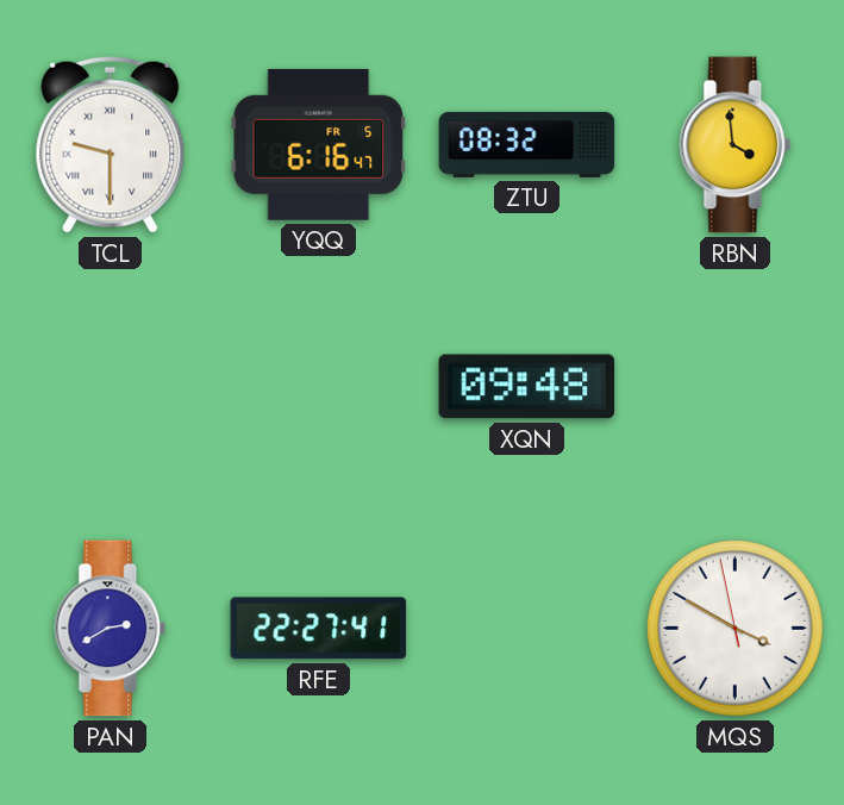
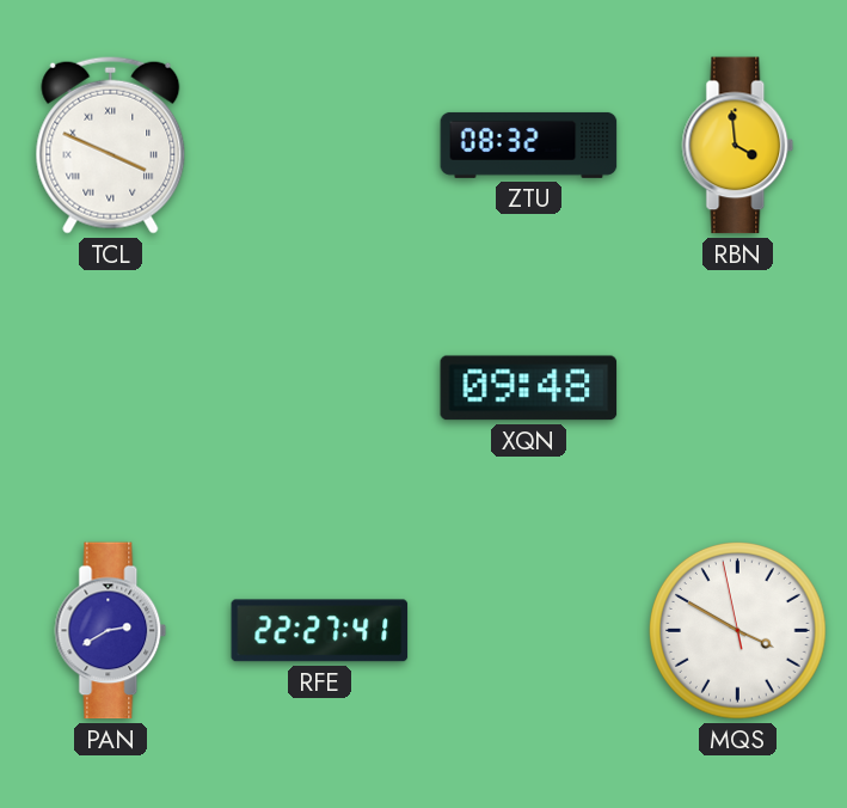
TCL: 9:30 -> 3:49
YQQ: 6:16 -> none
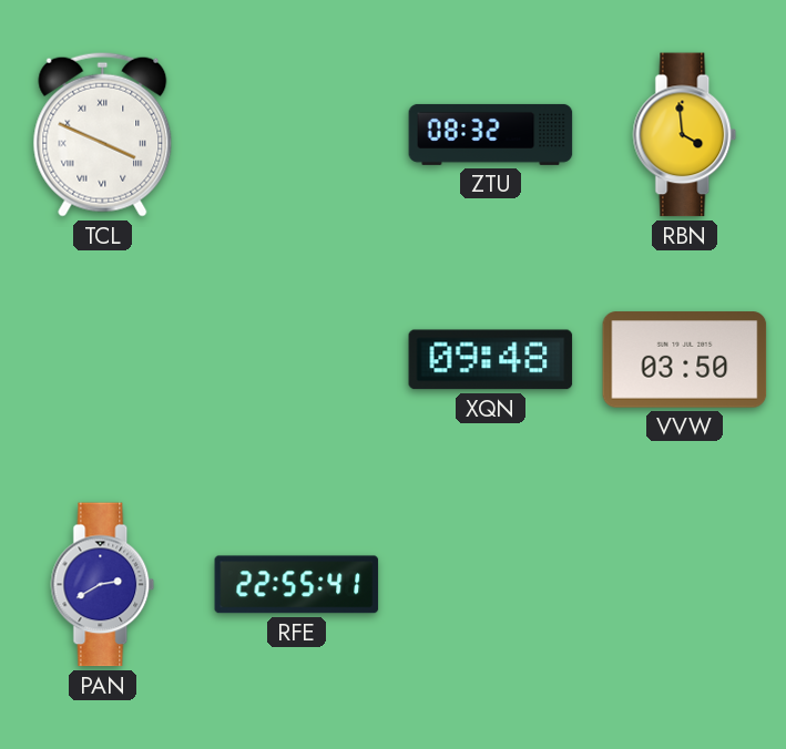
VVW: none -> 03:50
RFE: 22:27 -> 22:55
MQS: 3:49 -> none
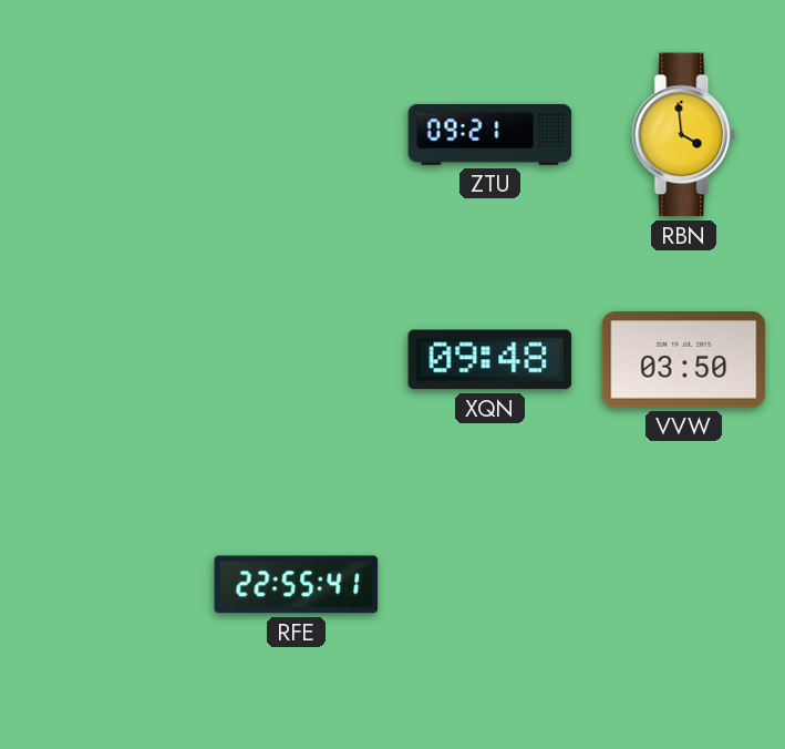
TCL: 3:49 -> none
ZTU: 08:32 -> 09:21
PAN: 2:40 -> none
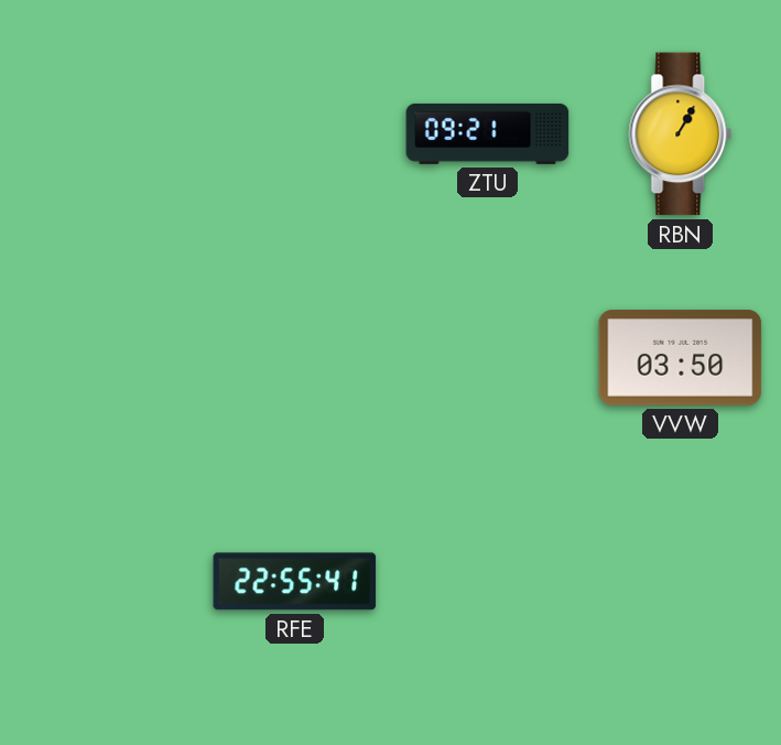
RBN: 3:59 -> 1:05
XQN: 09:48 -> none
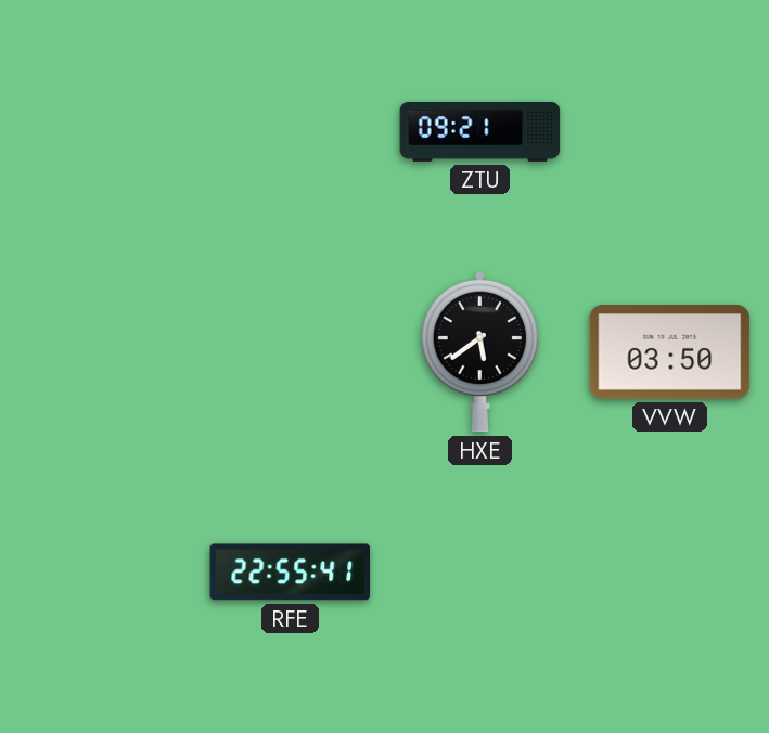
RBN: 1:05 -> none
HXE: none -> 5:39
